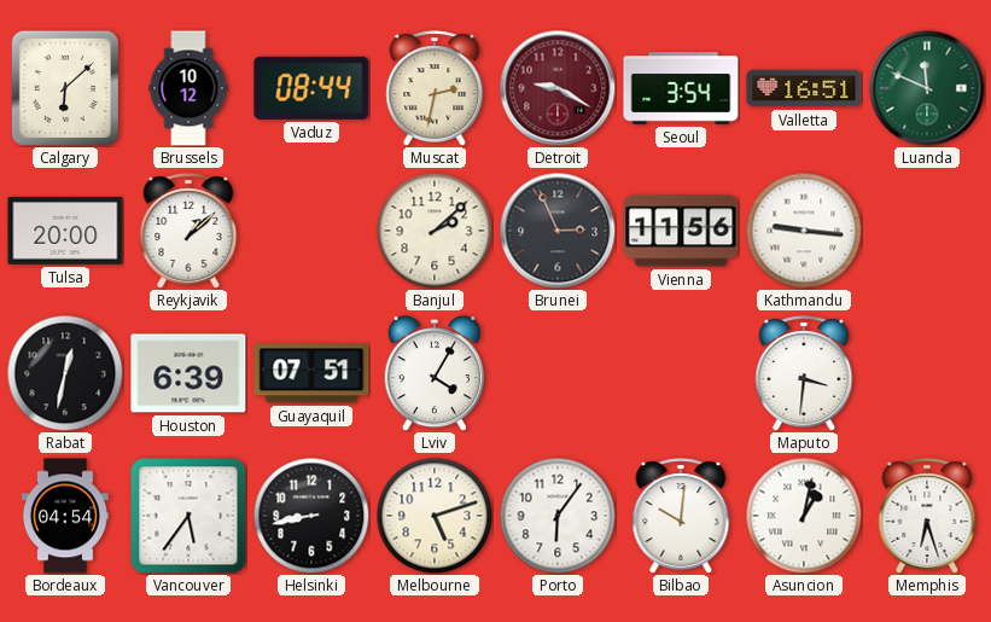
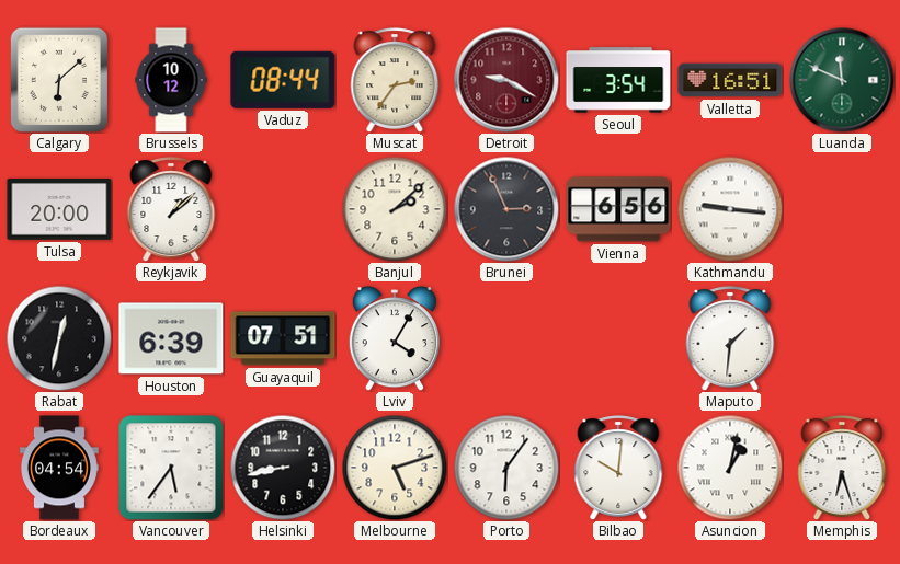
Muscat: 2:32 -> 2:36
Vienna: 11:56 -> 6:56
Maputo: 3:31 -> 1:31
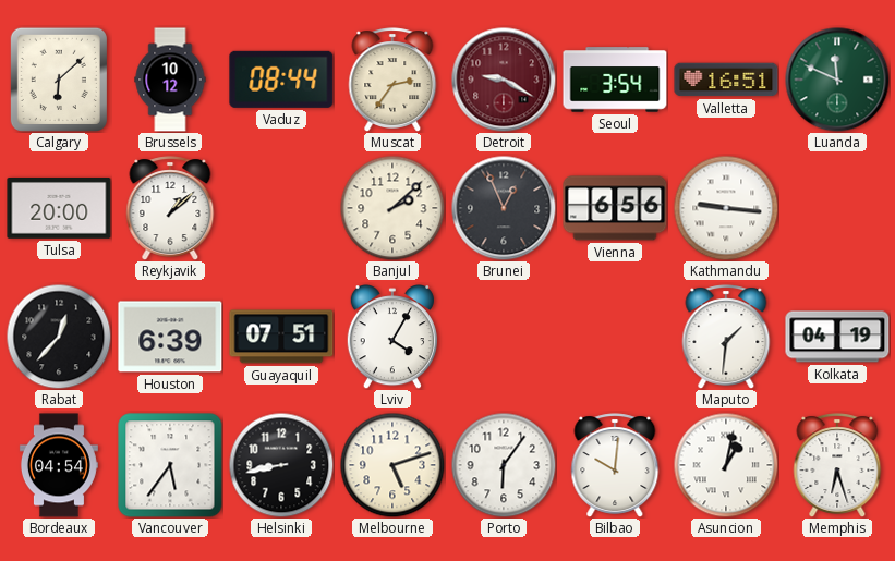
Brunei: 2:56 -> 12:56
Rabat: 12:32 -> 12:37
Kolkata: none -> 04:19
